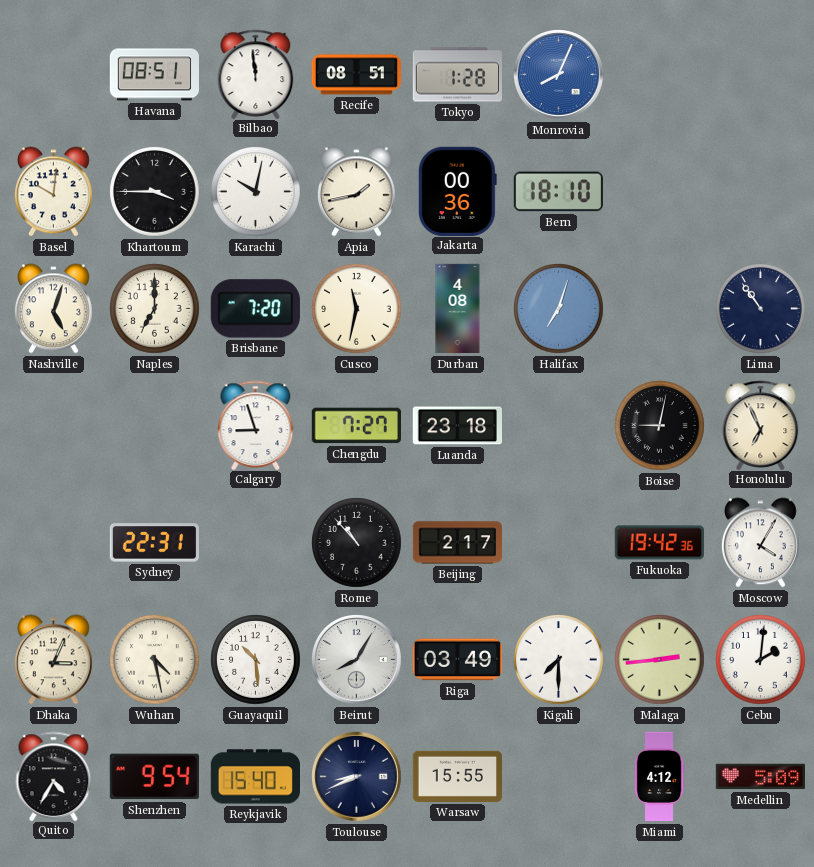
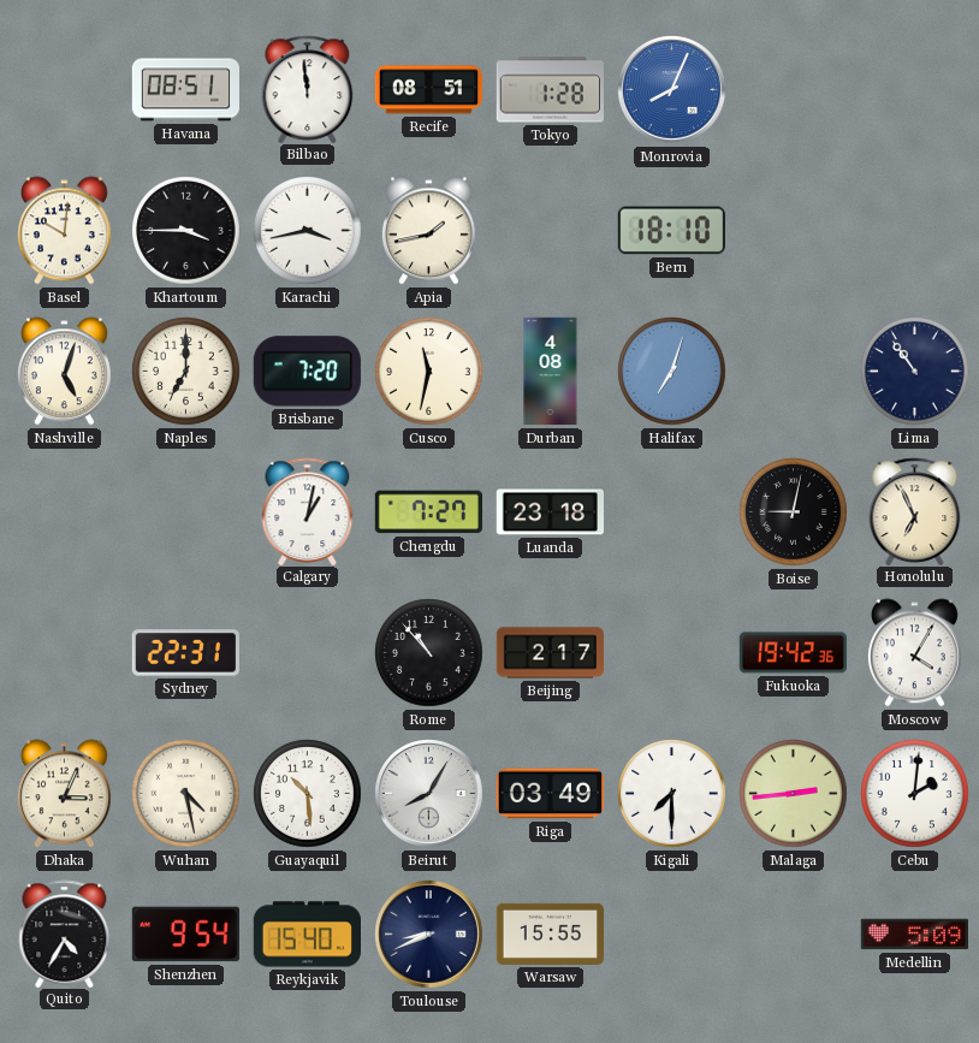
Karachi: 10:02 -> 3:43
Jakarta: 00:36 -> none
Calgary: 8:57 -> 1:02
Miami: 4:12 -> none
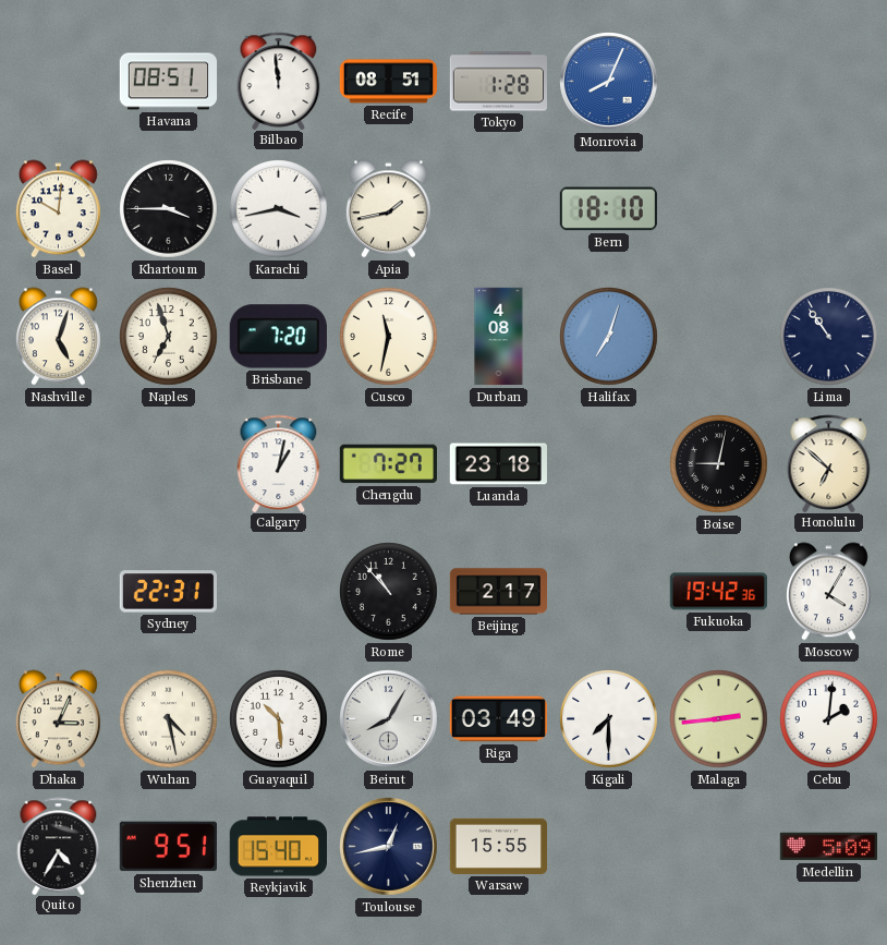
Naples: 7:00 -> 6:57
Honolulu: 6:56 -> 6:52
Shenzhen: 9:54 -> 9:51
Toulouse: 8:41 -> 12:43
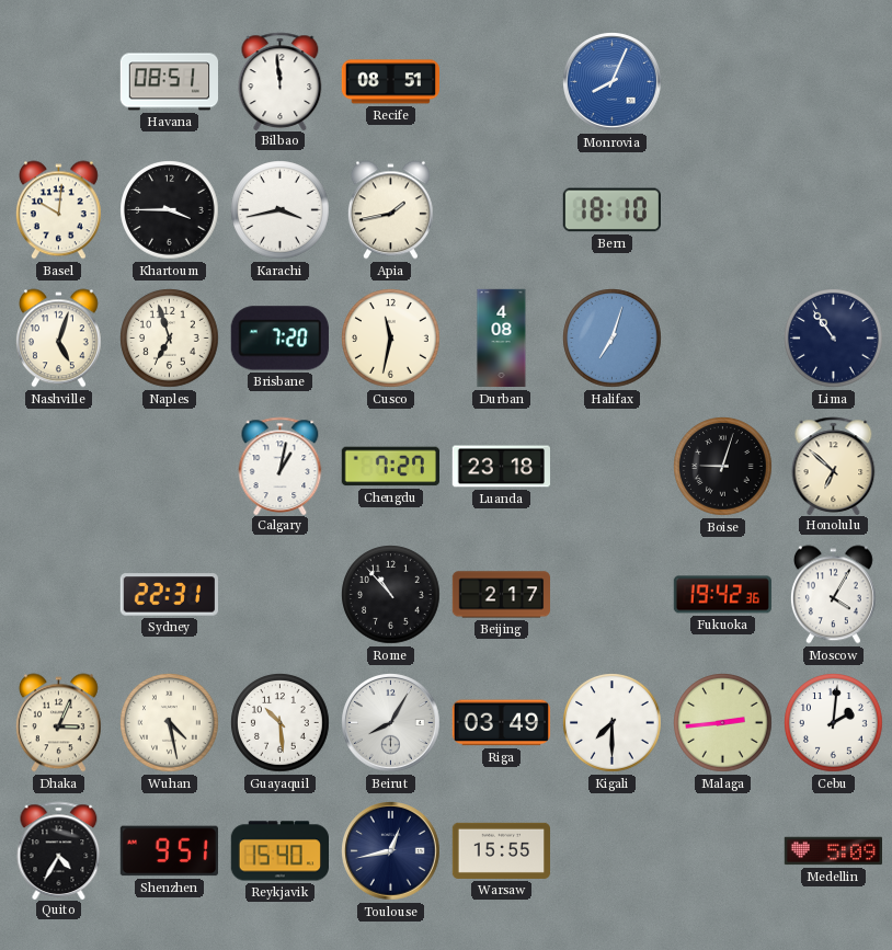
Tokyo: 1:28 -> none
Boise: 9:02 -> 9:03
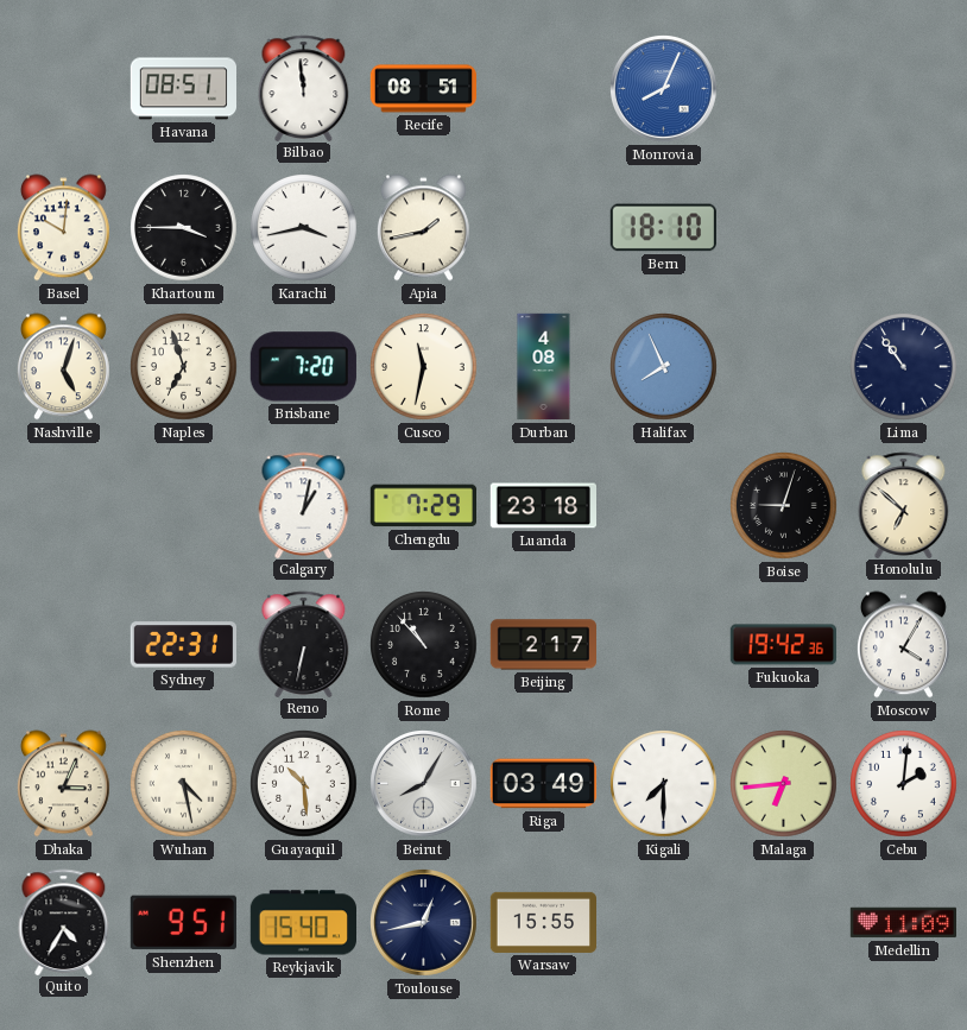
Halifax: 7:03 -> 7:56
Chengdu: 7:27 -> 7:29
Reno: none -> 6:32
Malaga: 2:44 -> 6:44
Medellin: 5:09 -> 11:09
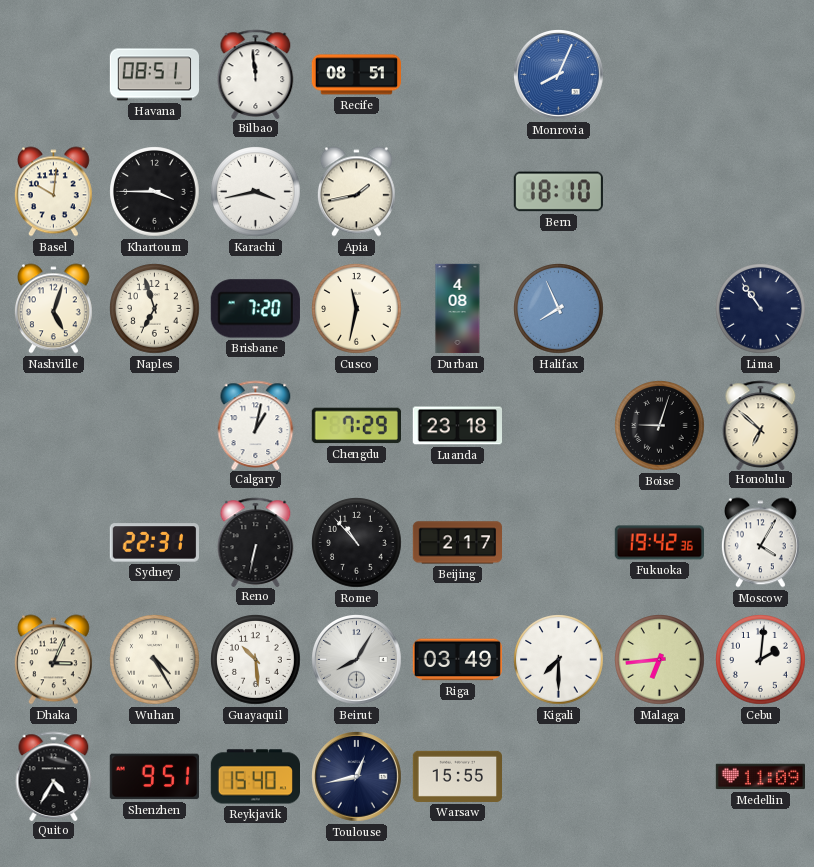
Wuhan: 4:28 -> 4:25
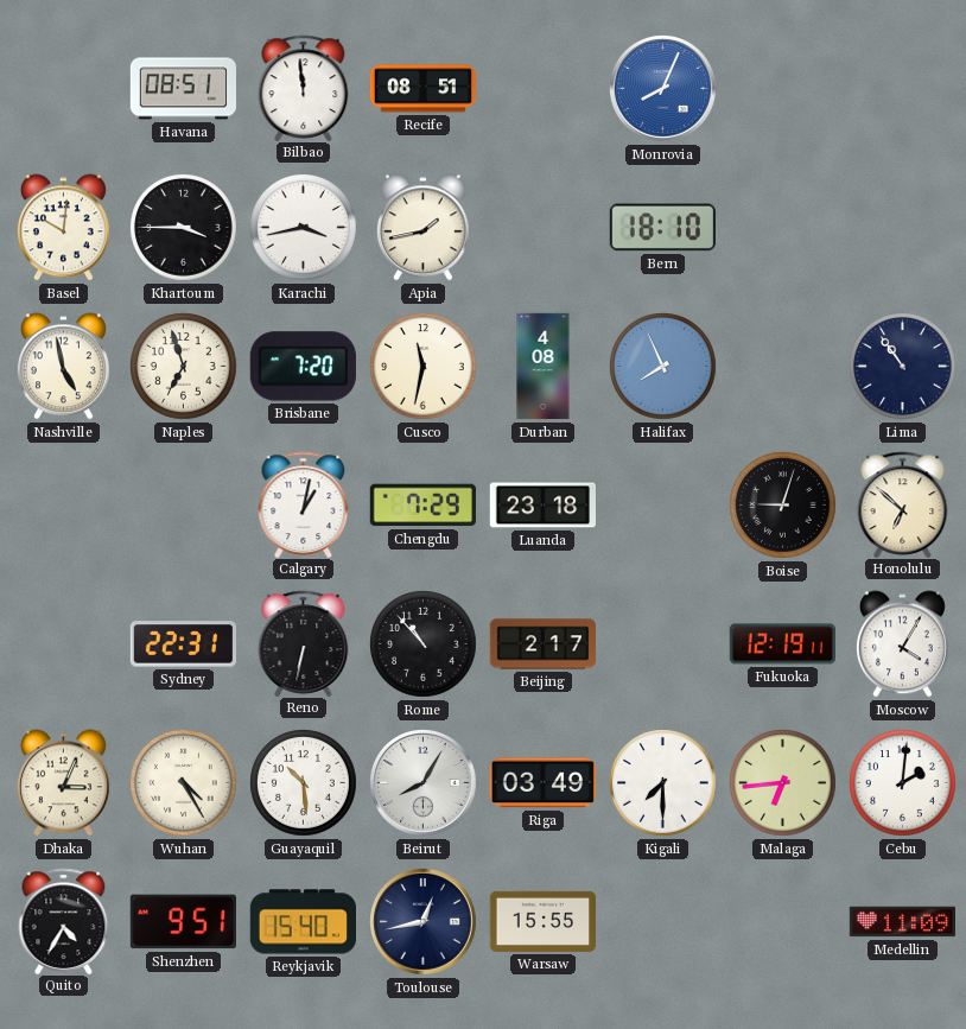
Nashville: 5:03 -> 4:58
Fukuoka: 19:42 -> 12:19
